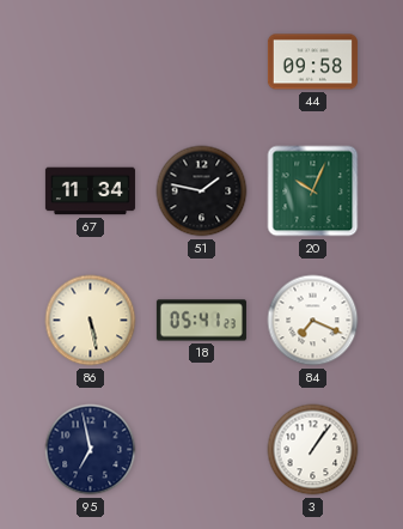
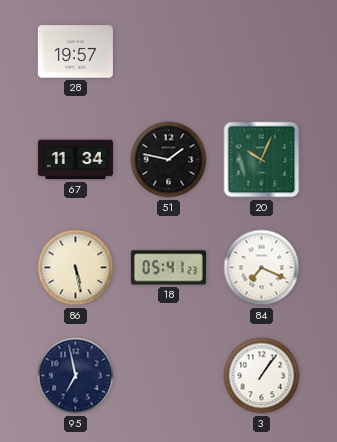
28: none -> 19:57
44: 09:58 -> none
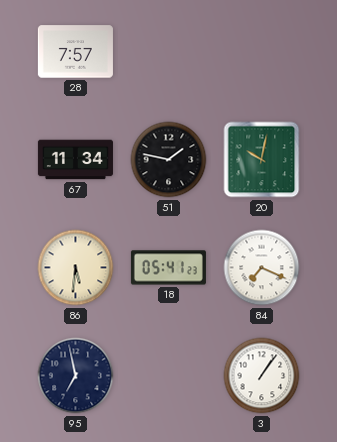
28: 19:57 -> 7:57
20: 10:04 -> 10:02
86: 5:28 -> 5:31
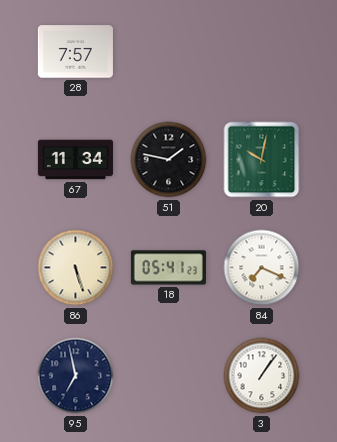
86: 5:31 -> 5:27
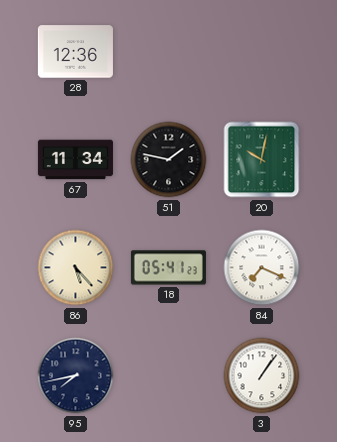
28: 7:57 -> 12:36
86: 5:27 -> 5:23
95: 6:58 -> 7:43
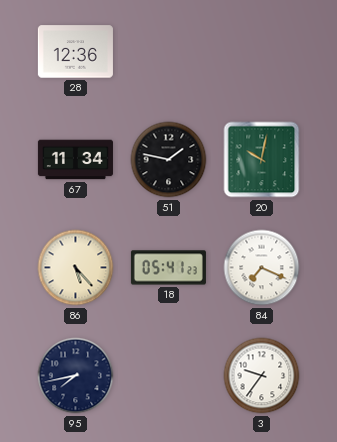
3: 1:06 -> 9:36
